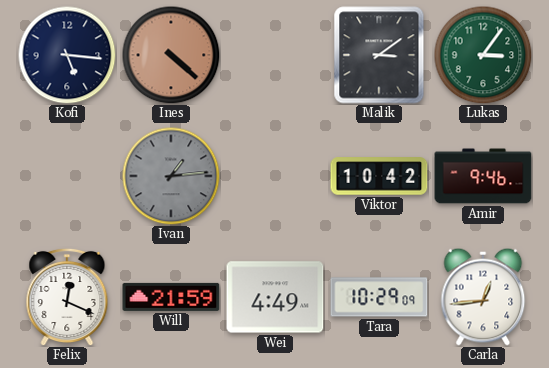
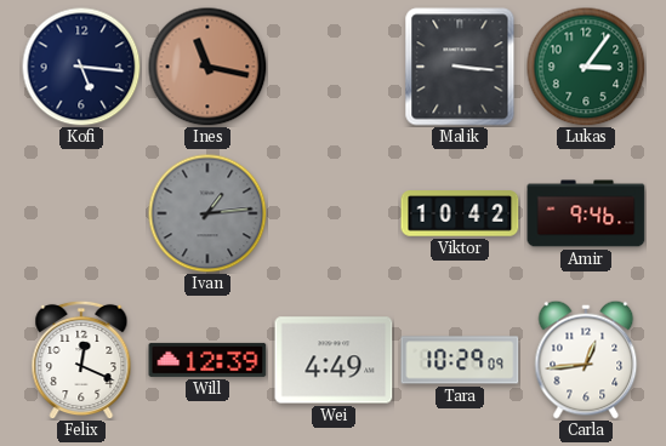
Ines: 4:22 -> 11:17
Malik: 3:09 -> 3:16
Will: 21:59 -> 12:39
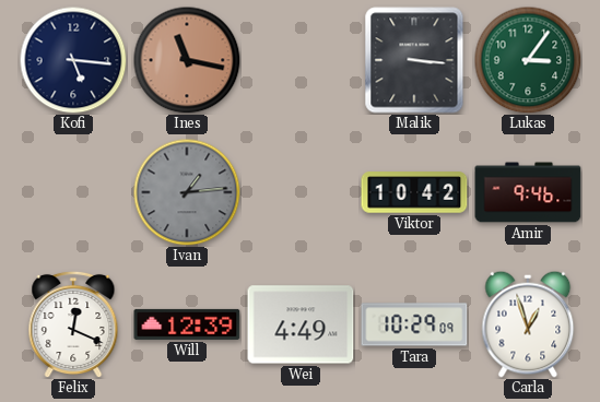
Carla: 12:44 -> 12:57
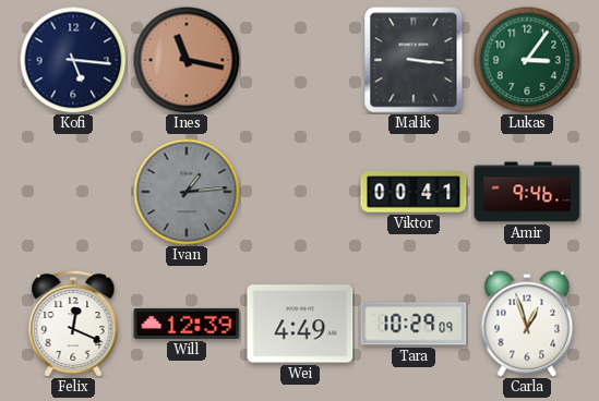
Viktor: 10:42 -> 00:41
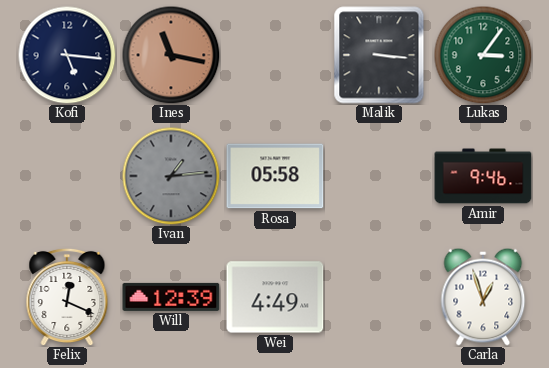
Rosa: none -> 05:58
Viktor: 00:41 -> none
Tara: 10:29 -> none
